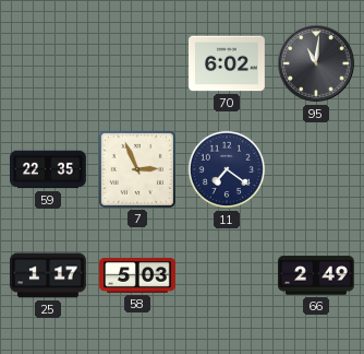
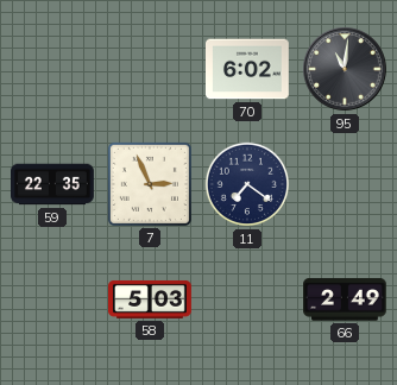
25: 1:17 -> none
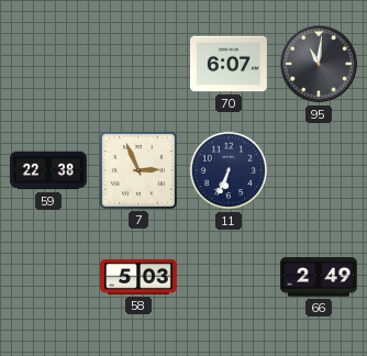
70: 6:02 -> 6:07
59: 22:35 -> 22:38
11: 7:21 -> 6:34
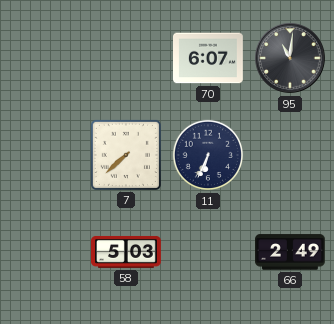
59: 22:38 -> none
7: 2:56 -> 7:38
